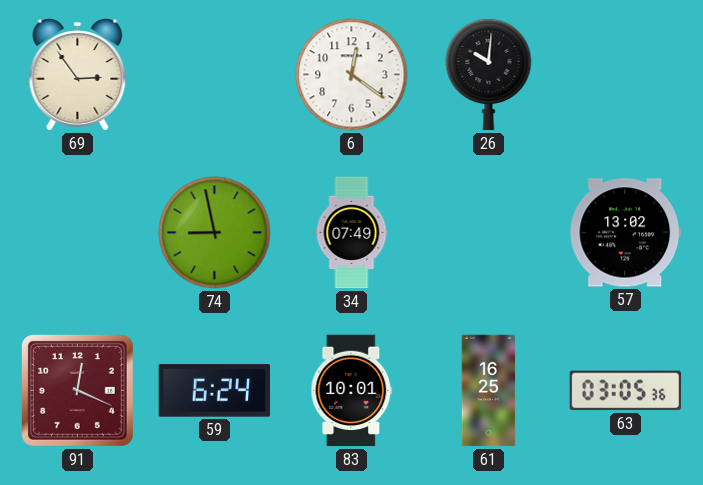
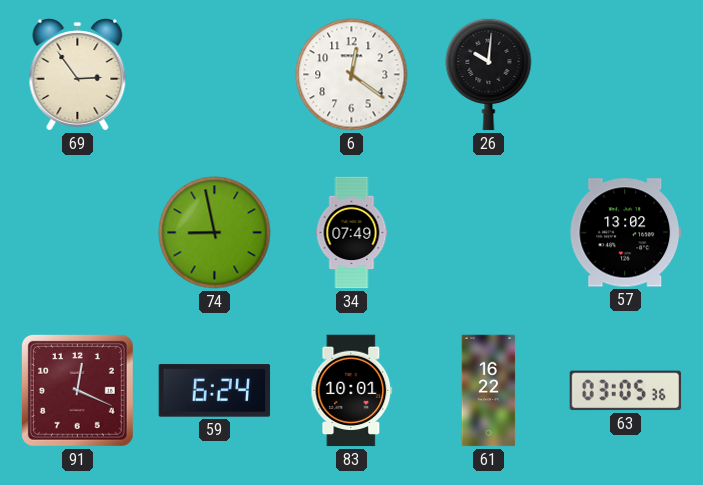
61: 16:25 -> 16:22
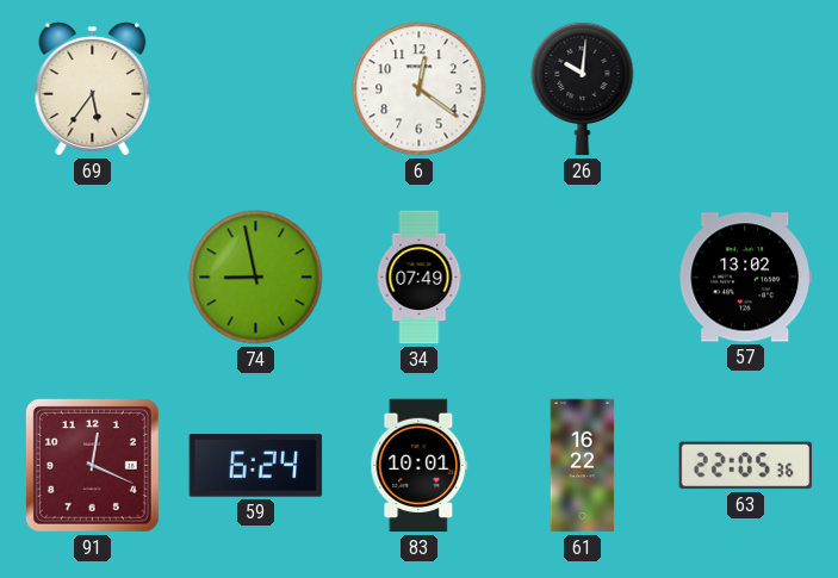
69: 2:54 -> 5:36
63: 03:05 -> 22:05
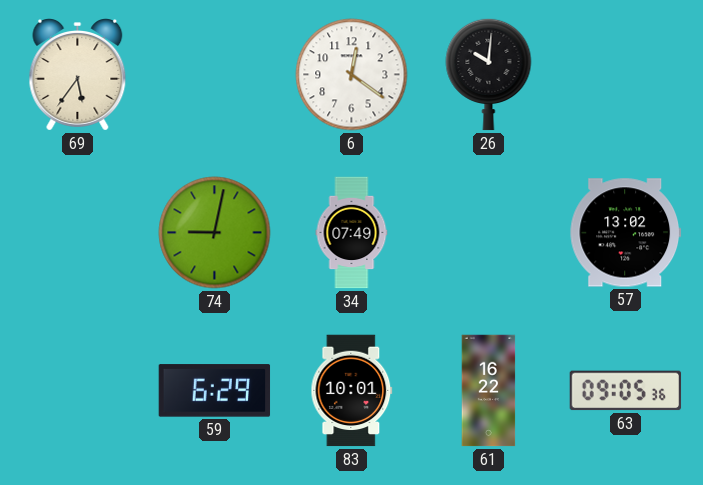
74: 8:58 -> 9:02
91: 12:19 -> none
59: 6:24 -> 6:29
63: 22:05 -> 09:05
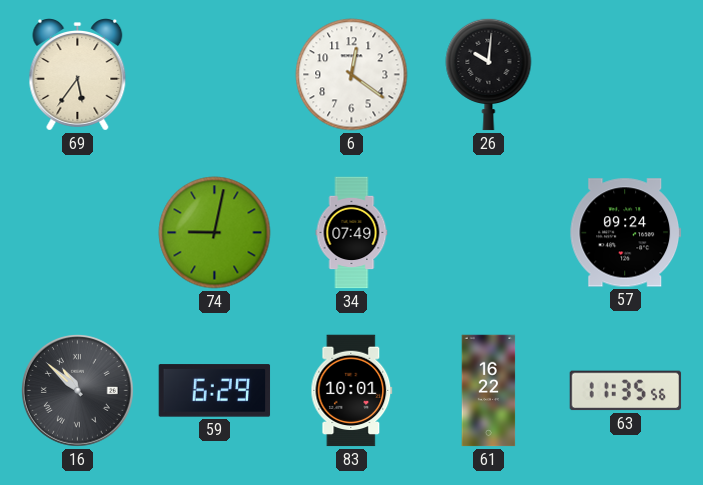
57: 13:02 -> 09:24
16: none -> 10:52
63: 09:05 -> 11:35
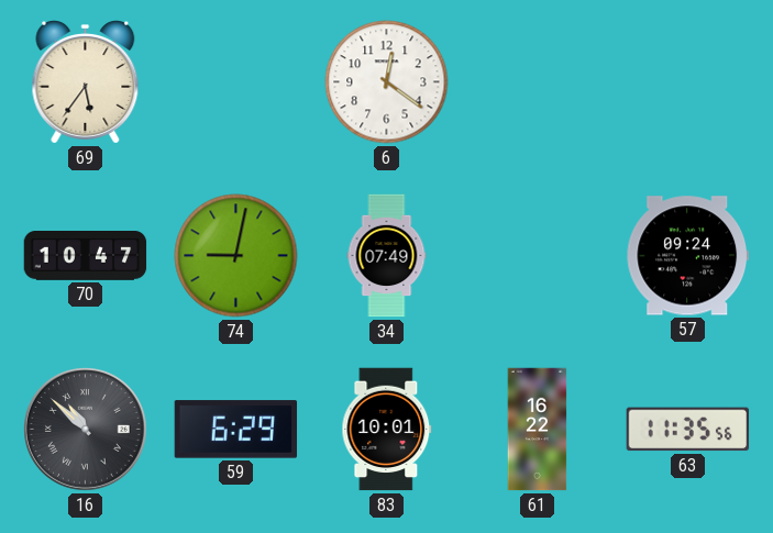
26: 10:01 -> none
70: none -> 10:47
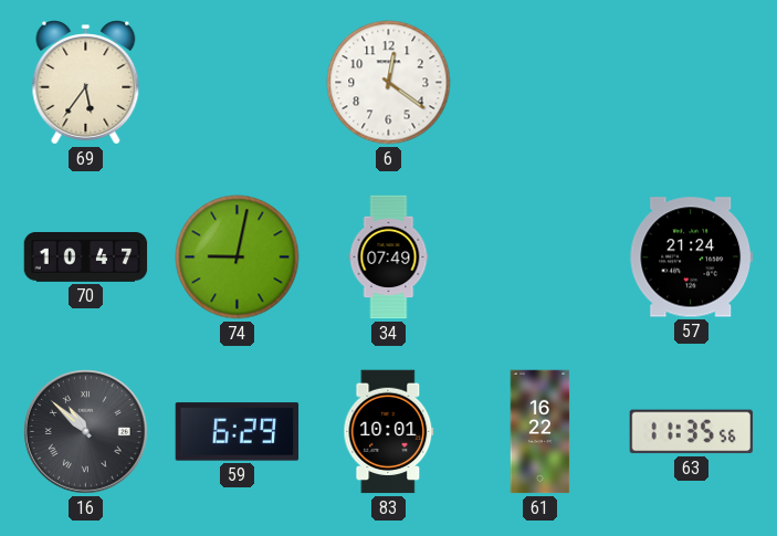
57: 09:24 -> 21:24
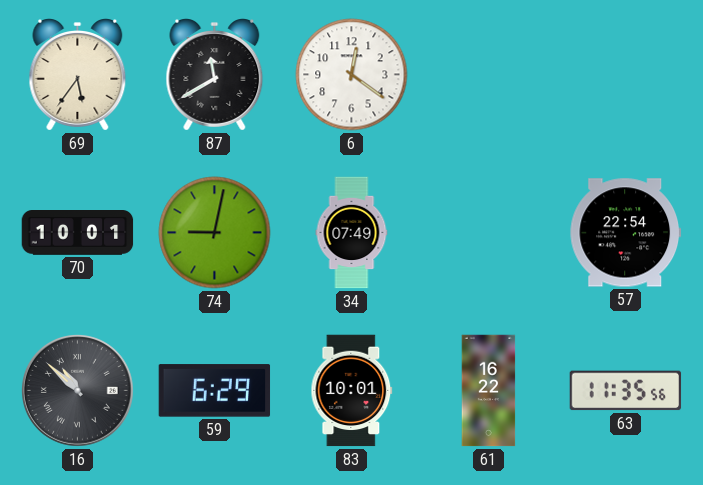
87: none -> 11:40
70: 10:47 -> 10:01
57: 21:24 -> 22:54
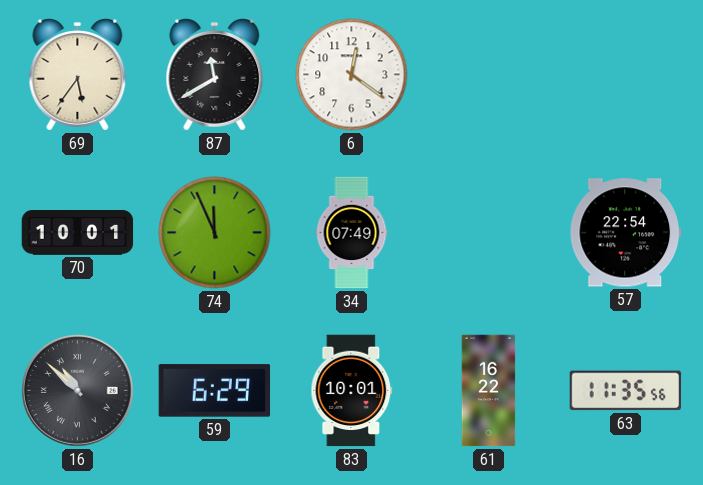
74: 9:02 -> 11:56
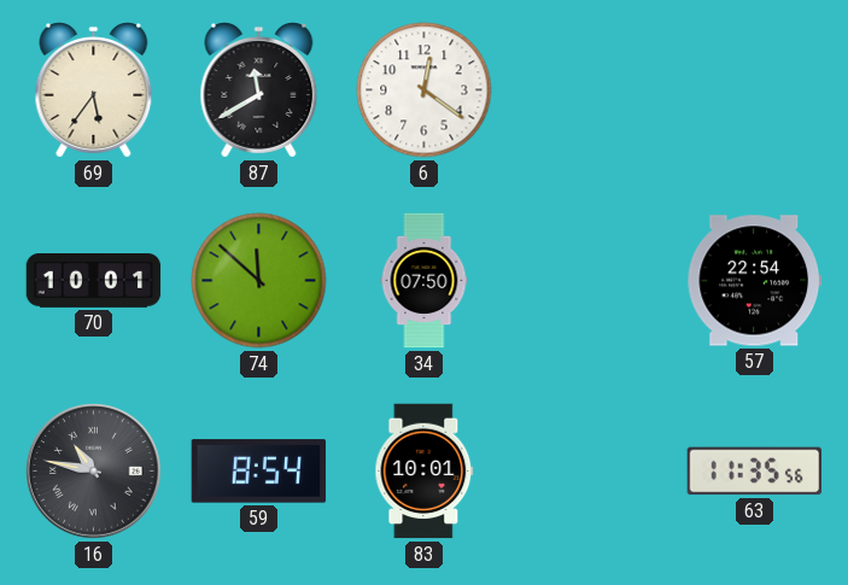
74: 11:56 -> 11:52
34: 07:49 -> 07:50
16: 10:52 -> 10:47
59: 6:29 -> 8:54
61: 16:22 -> none
